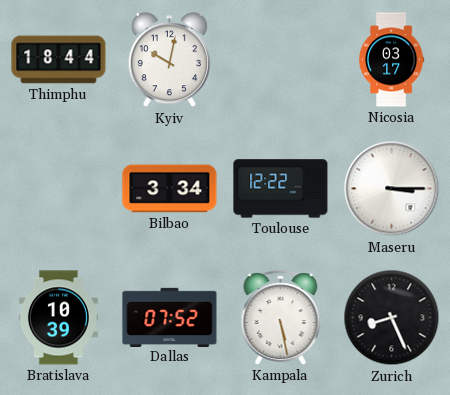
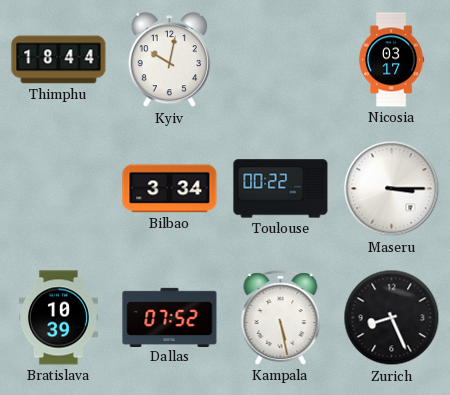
Toulouse: 12:22 -> 00:22
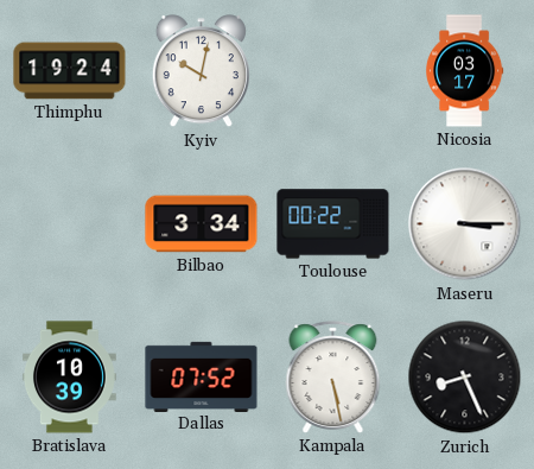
Thimphu: 18:44 -> 19:24
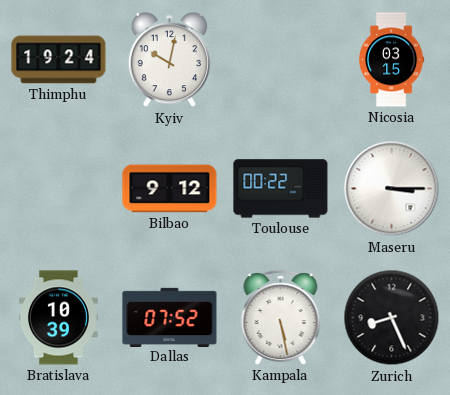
Nicosia: 03:17 -> 03:15
Bilbao: 3:34 -> 9:12
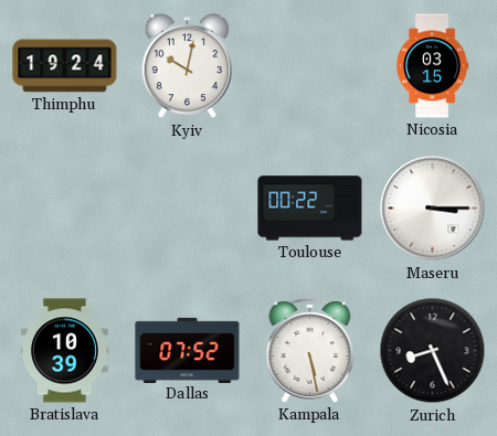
Bilbao: 9:12 -> none
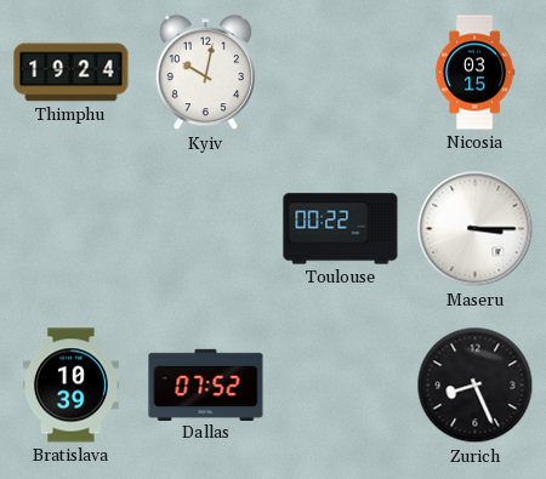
Kampala: 5:28 -> none
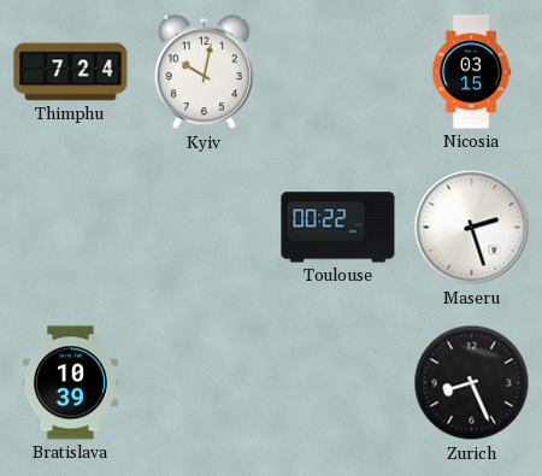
Thimphu: 19:24 -> 7:24
Maseru: 3:15 -> 2:27
Dallas: 07:52 -> none
